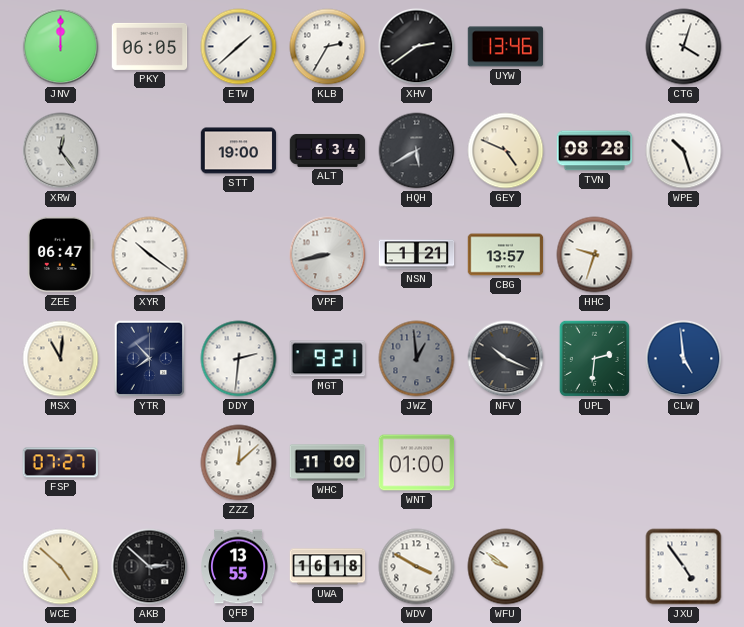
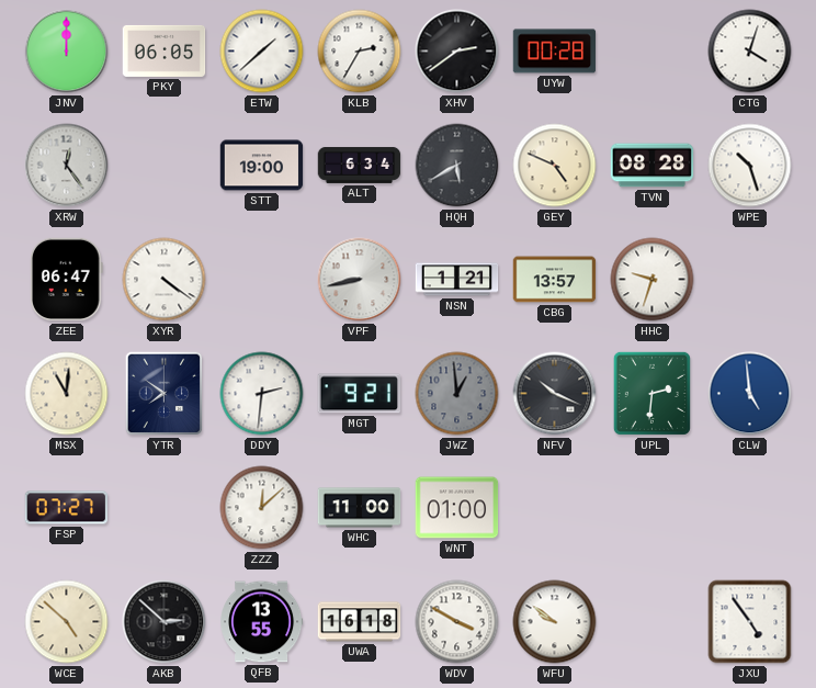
UYW: 13:46 -> 00:28
XYR: 10:21 -> 4:21
YTR: 7:53 -> 7:51
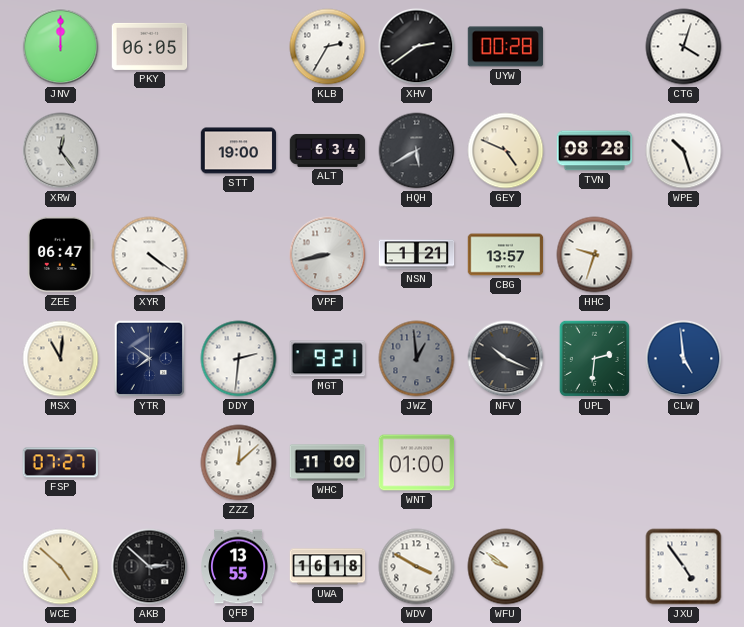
ETW: 1:38 -> none
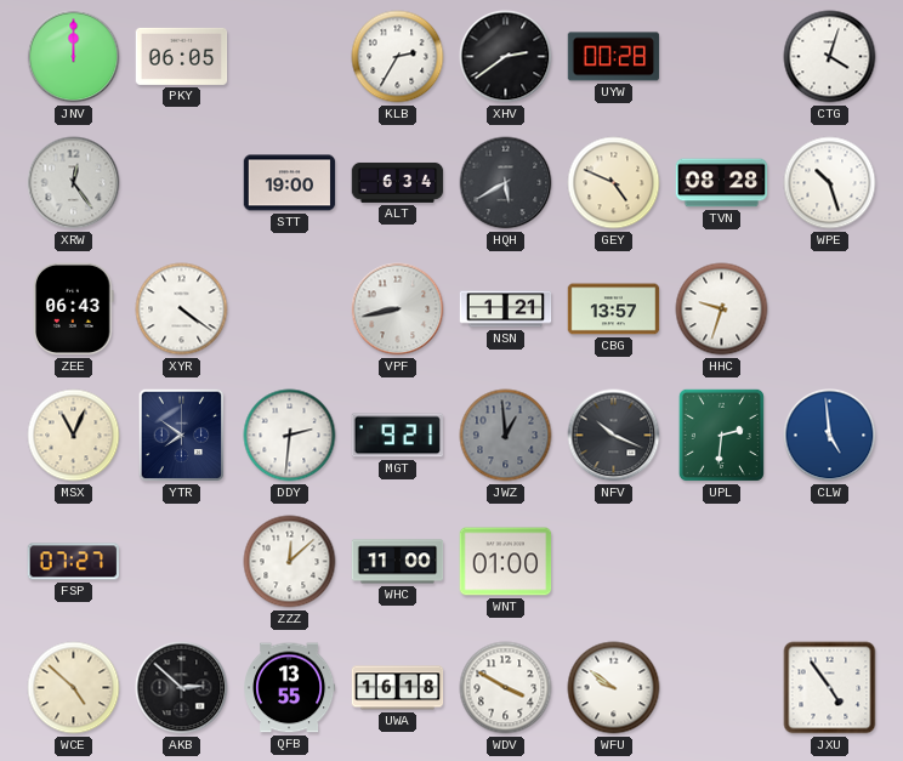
ZEE: 06:47 -> 06:43
MSX: 11:01 -> 11:04
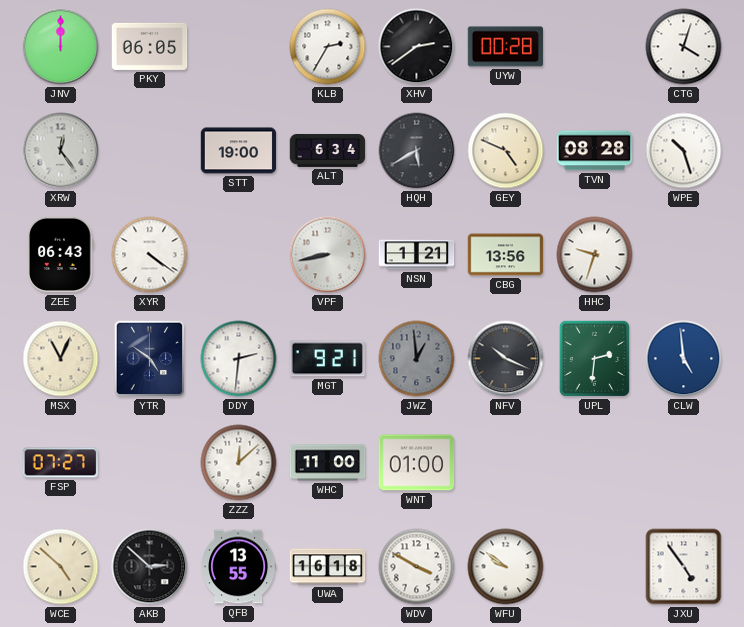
CBG: 13:57 -> 13:56
YTR: 7:51 -> 4:51
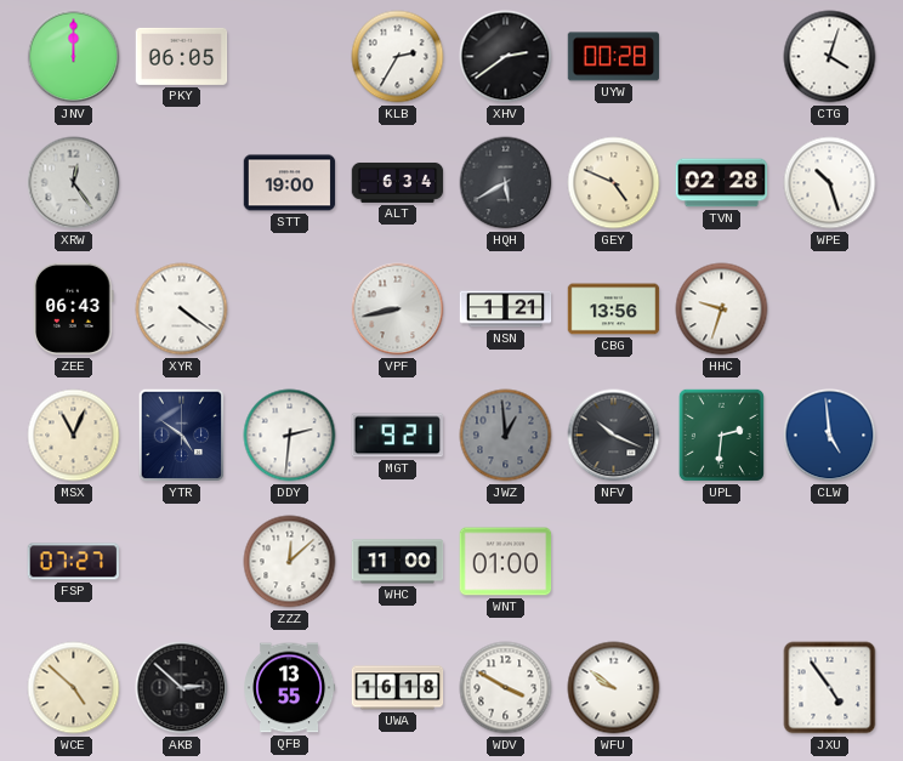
TVN: 08:28 -> 02:28
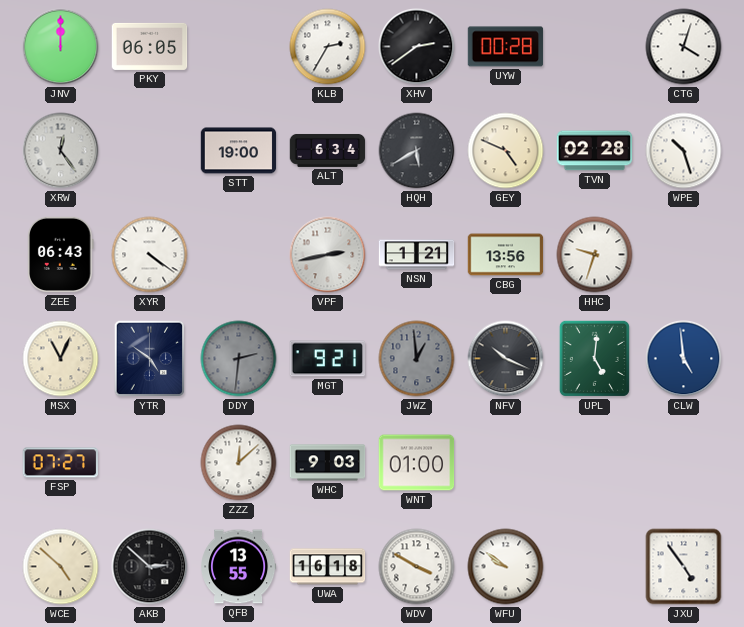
VPF: 8:43 -> 2:43
DDY dial: white -> grey
UPL: 2:31 -> 5:01
WHC: 11:00 -> 9:03
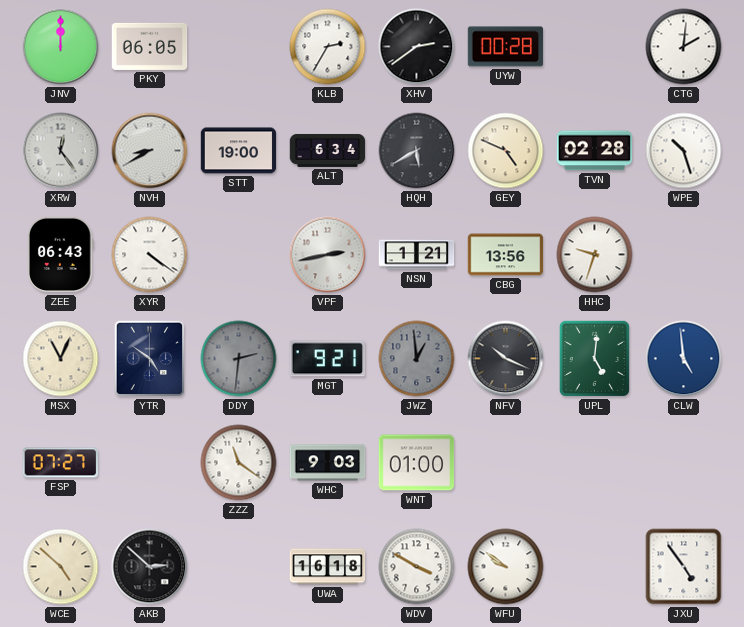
CTG: 4:03 -> 2:01
NVH: none -> 8:40
ZZZ: 12:08 -> 11:21
QFB: 13:55 -> none
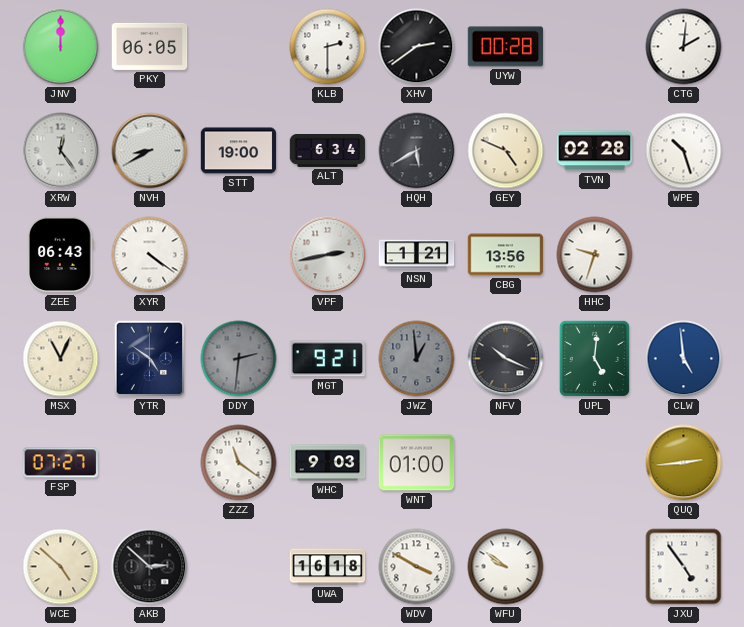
KLB: 2:35 -> 2:30
QUQ: none -> 2:44
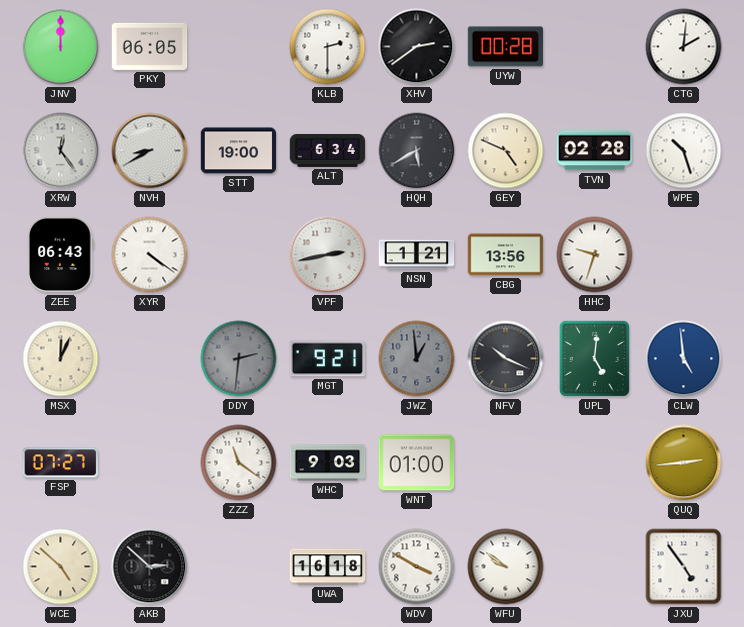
MSX: 11:04 -> 12:04
YTR: 4:51 -> none
